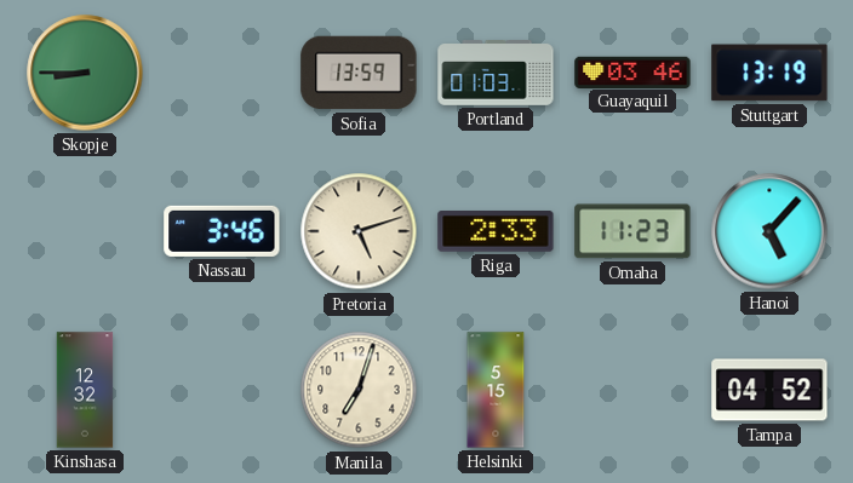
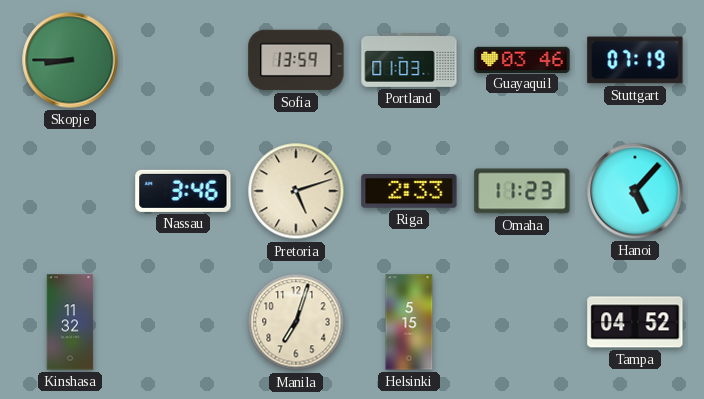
Stuttgart: 13:19 -> 07:19
Kinshasa: 12:32 -> 11:32
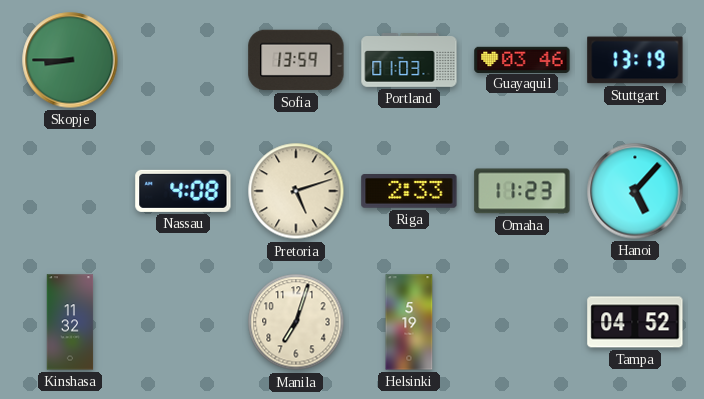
Stuttgart: 07:19 -> 13:19
Nassau: 3:46 -> 4:08
Helsinki: 5:15 -> 5:19
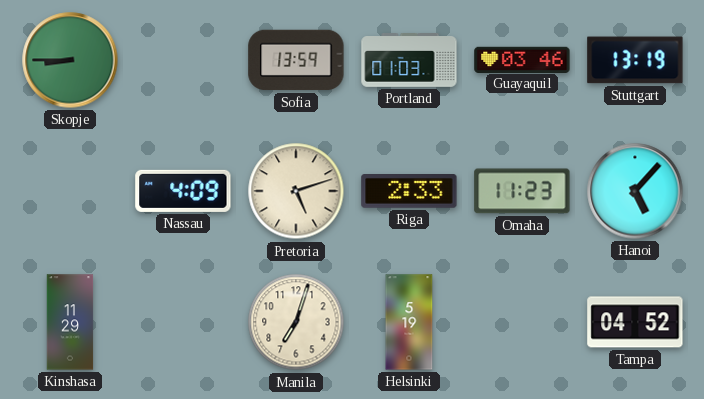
Nassau: 4:08 -> 4:09
Kinshasa: 11:32 -> 11:29
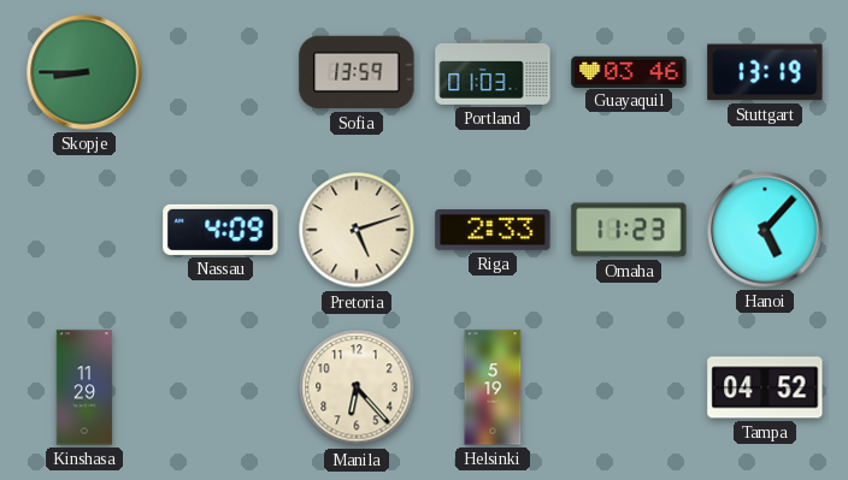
Manila: 7:03 -> 6:23
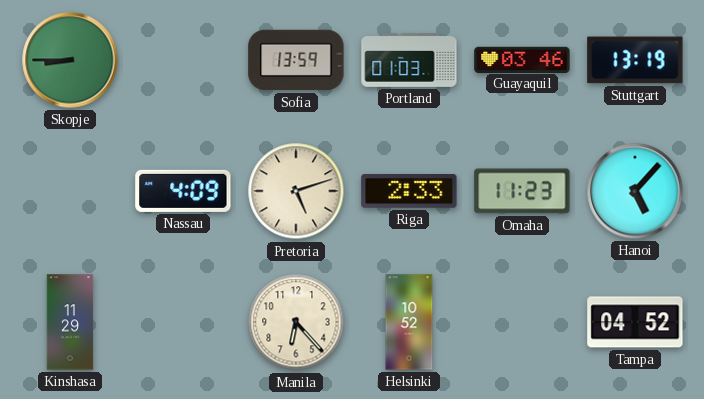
Helsinki: 5:19 -> 10:52
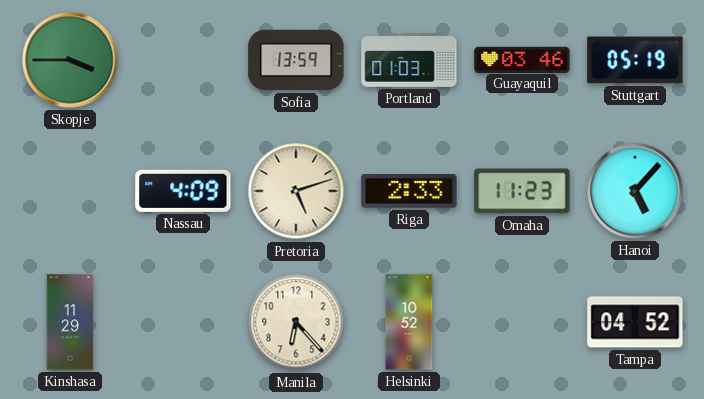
Skopje: 8:45 -> 3:45
Stuttgart: 13:19 -> 05:19
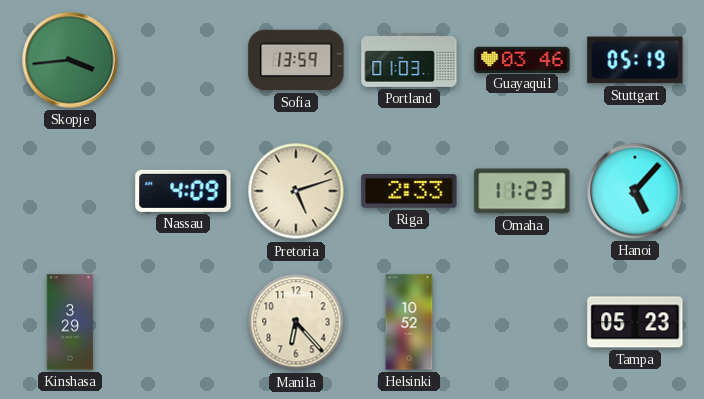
Skopje: 3:45 -> 3:44
Kinshasa: 11:29 -> 3:29
Tampa: 04:52 -> 05:23
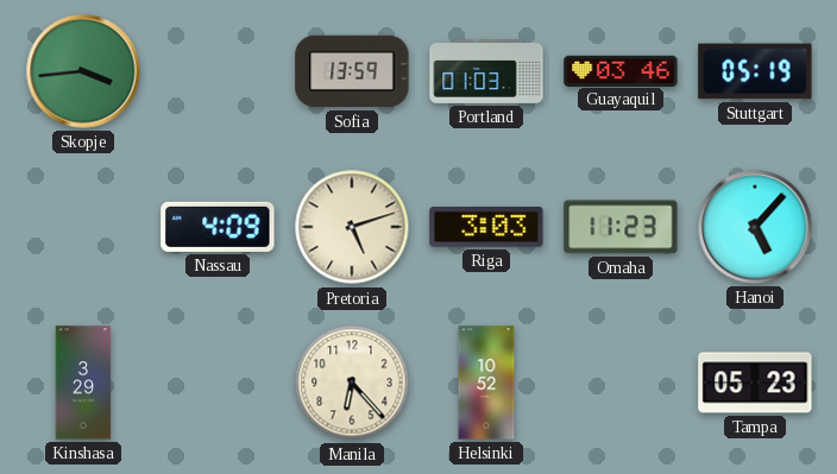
Riga: 2:33 -> 3:03
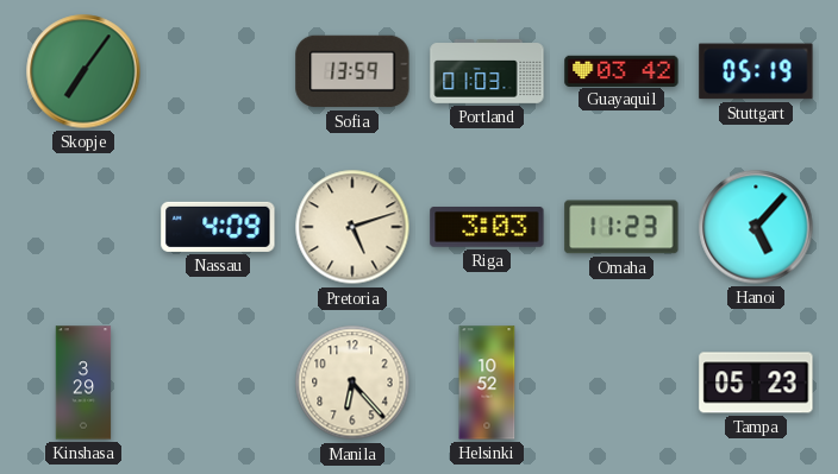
Skopje: 3:44 -> 7:06
Guayaquil: 03:46 -> 03:42
